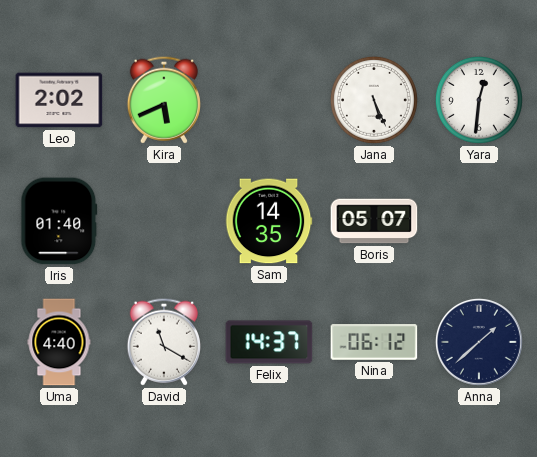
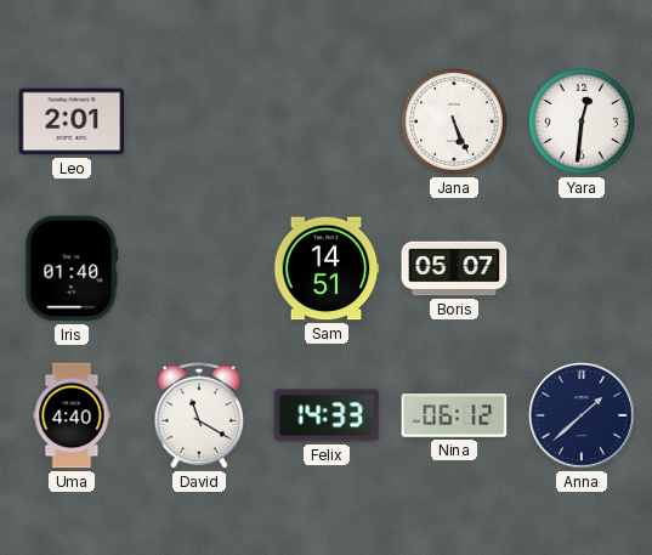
Leo: 2:02 -> 2:01
Kira: 5:41 -> none
Sam: 14:35 -> 14:51
Felix: 14:37 -> 14:33
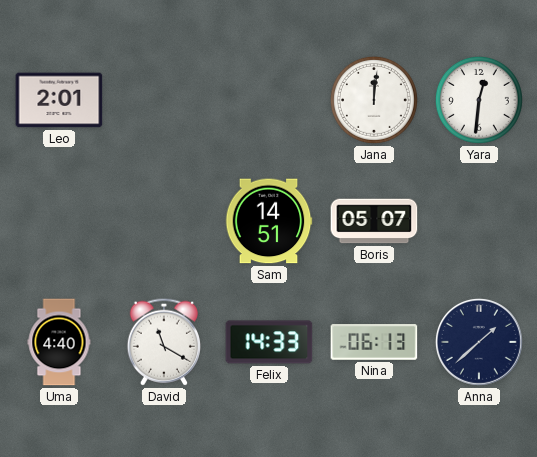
Jana: 5:26 -> 12:01
Iris: 01:40 -> none
Nina: 06:12 -> 06:13
